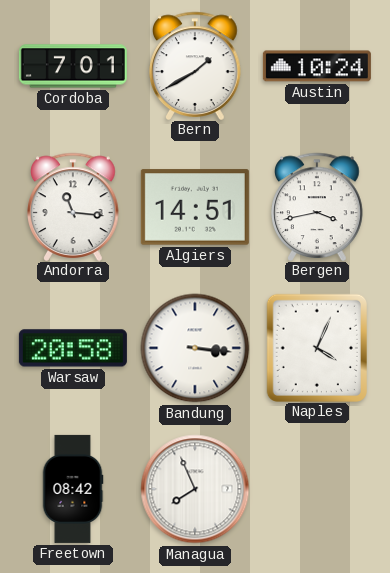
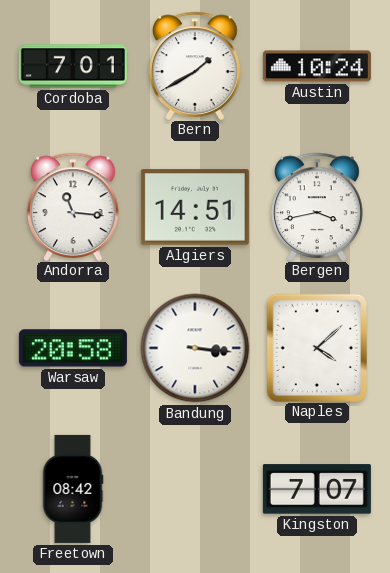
Naples: 4:04 -> 4:08
Managua: 7:56 -> none
Kingston: none -> 7:07
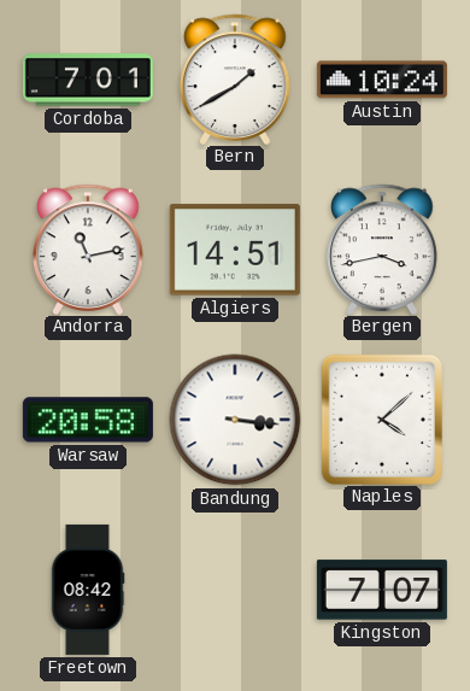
Andorra: 11:16 -> 11:13
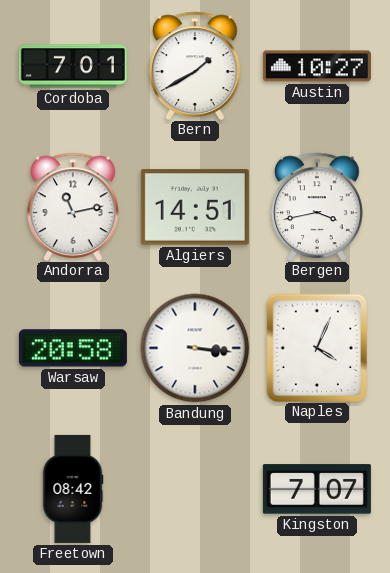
Austin: 10:24 -> 10:27
Naples: 4:08 -> 4:04
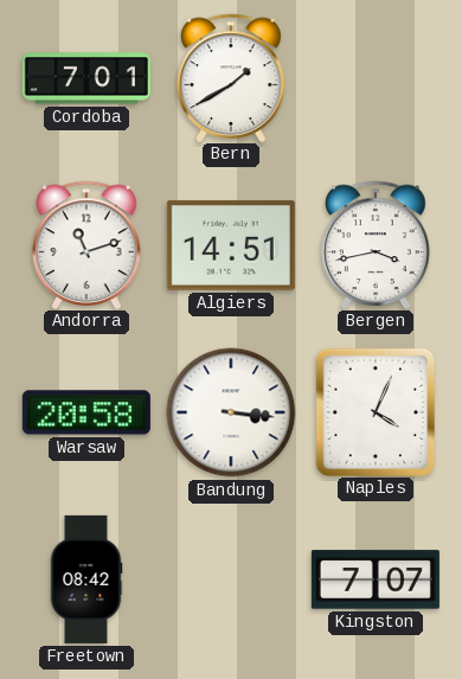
Austin: 10:27 -> none
Andorra: 11:13 -> 11:12
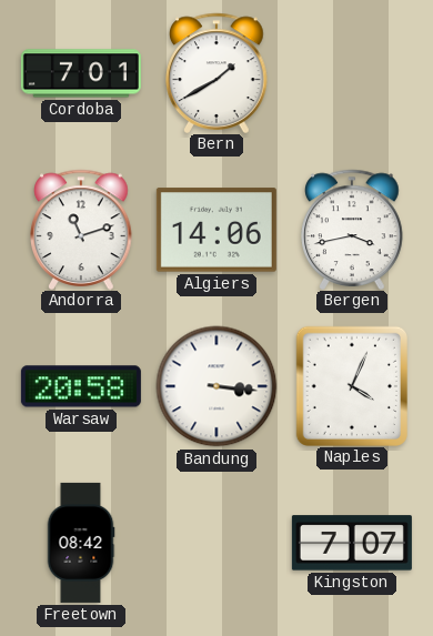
Algiers: 14:51 -> 14:06
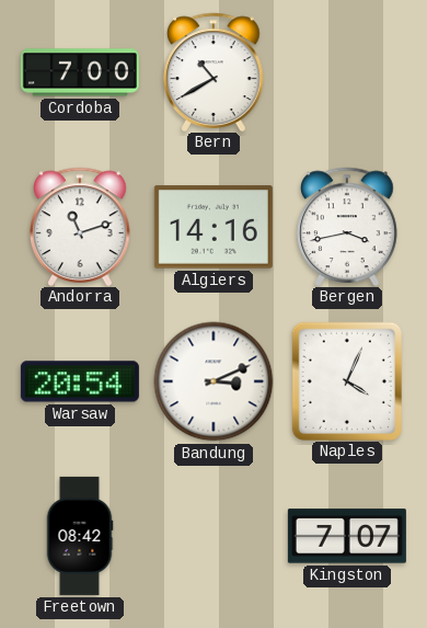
Cordoba: 7:01 -> 7:00
Bern: 1:40 -> 10:40
Algiers: 14:06 -> 14:16
Warsaw: 20:58 -> 20:54
Bandung: 3:16 -> 3:11
